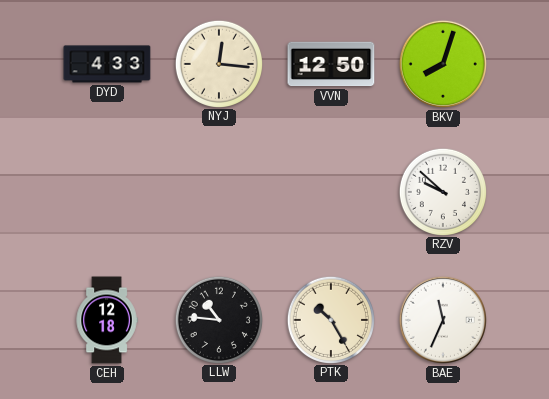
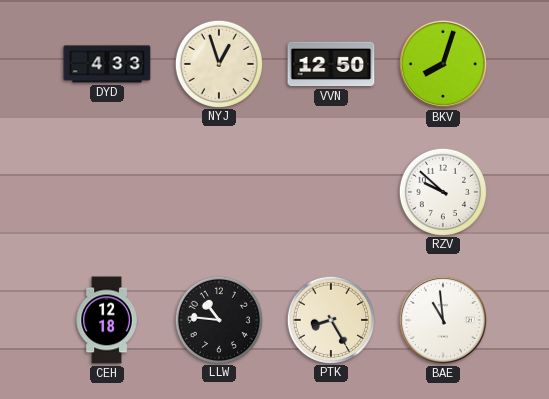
NYJ: 12:16 -> 12:57
PTK: 10:25 -> 8:25
BAE: 11:34 -> 10:59
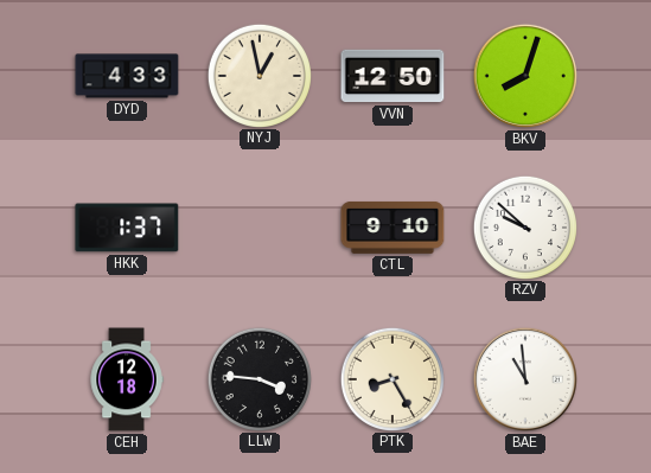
NYJ: 12:57 -> 12:58
HKK: none -> 1:37
CTL: none -> 9:10
LLW: 10:46 -> 3:46
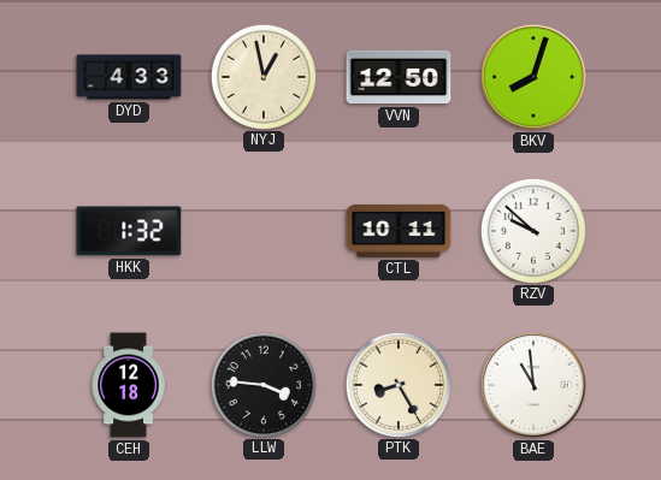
HKK: 1:37 -> 1:32
CTL: 9:10 -> 10:11
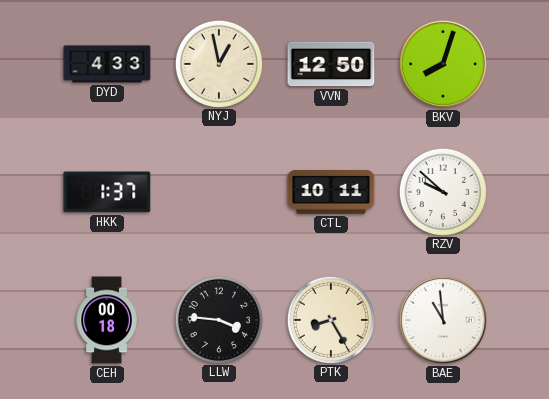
HKK: 1:32 -> 1:37
CEH: 12:18 -> 00:18
